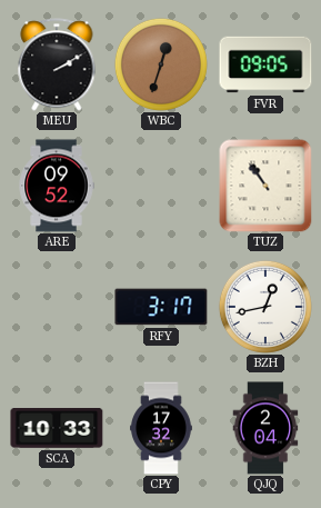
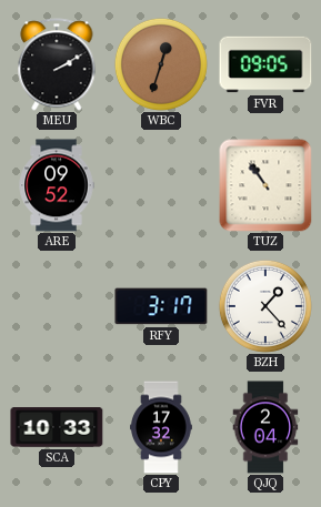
BZH: 12:43 -> 1:23
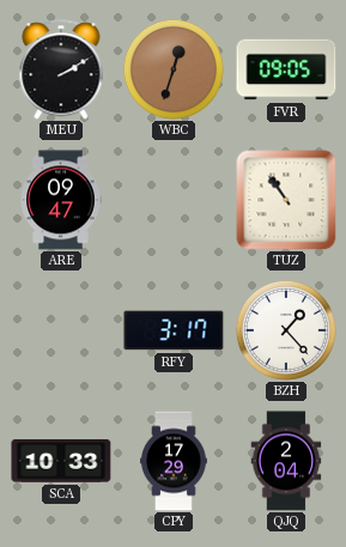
ARE: 09:52 -> 09:47
CPY: 17:32 -> 17:29
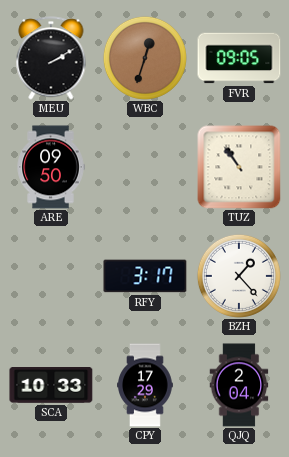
ARE: 09:47 -> 09:50
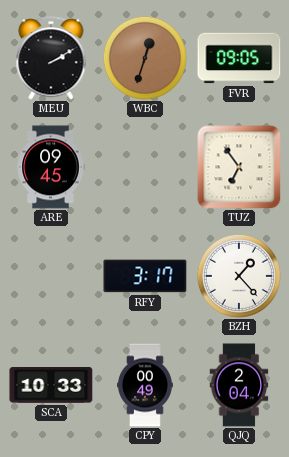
ARE: 09:50 -> 09:45
TUZ: 10:54 -> 6:54
CPY: 17:29 -> 00:49
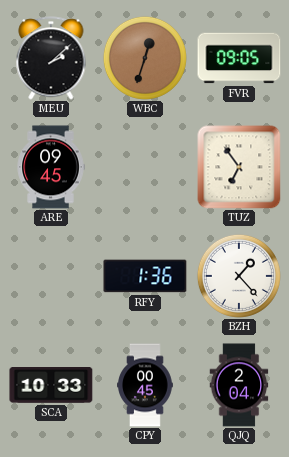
MEU: 2:10 -> 2:08
RFY: 3:17 -> 1:36
CPY: 00:49 -> 00:45
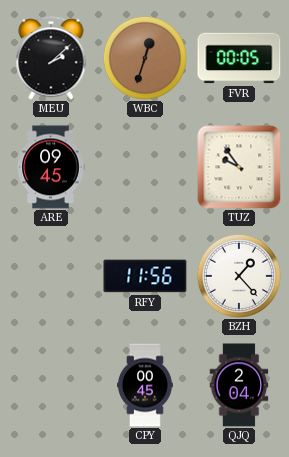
FVR: 09:05 -> 00:05
TUZ: 6:54 -> 9:54
RFY: 1:36 -> 11:56
SCA: 10:33 -> none
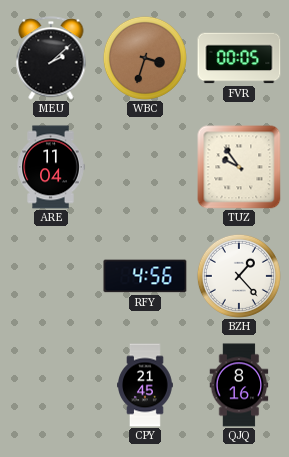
WBC: 12:33 -> 3:33
ARE: 09:45 -> 11:04
RFY: 11:56 -> 4:56
CPY: 00:45 -> 21:45
QJQ: 2:04 -> 8:16
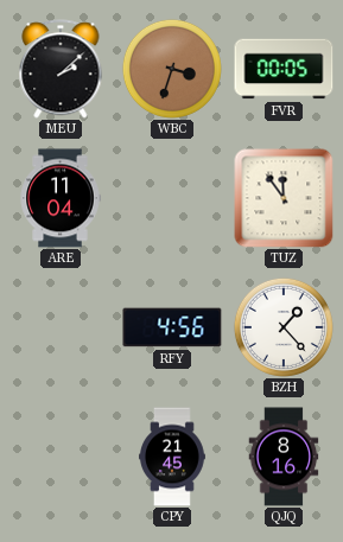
TUZ: 9:54 -> 11:54
